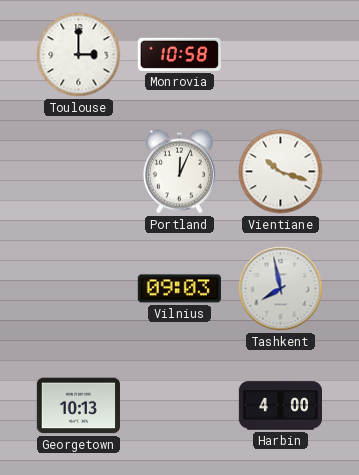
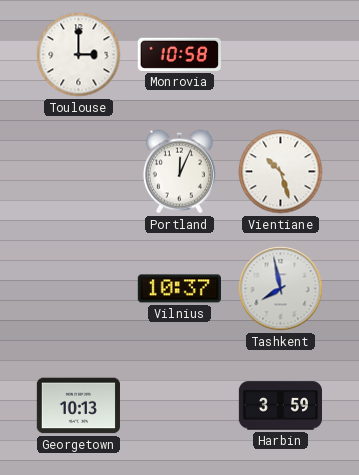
Vientiane: 10:18 -> 10:27
Vilnius: 09:03 -> 10:37
Harbin: 4:00 -> 3:59
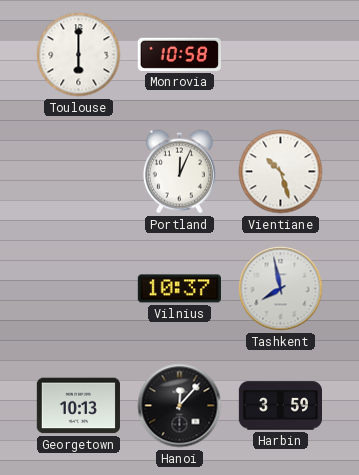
Toulouse: 3:00 -> 6:00
Hanoi: none -> 12:07
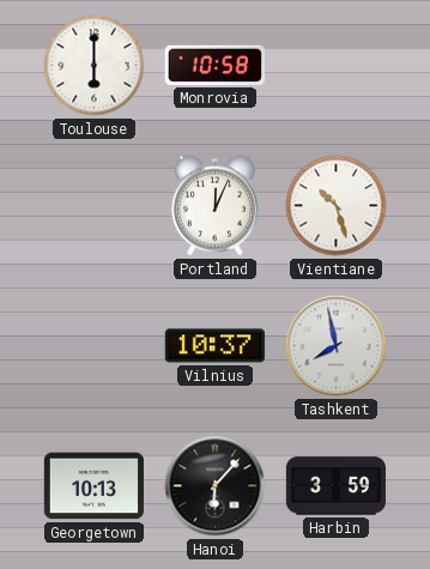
Hanoi: 12:07 -> 6:07
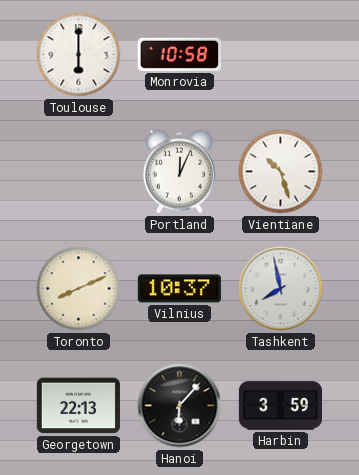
Toronto: none -> 8:11
Georgetown: 10:13 -> 22:13
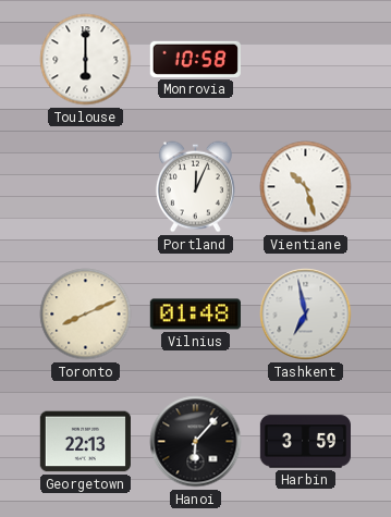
Vilnius: 10:37 -> 01:48
Tashkent: 7:58 -> 6:58
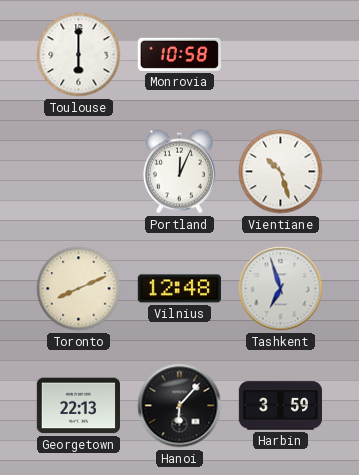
Vilnius: 01:48 -> 12:48
Tashkent: 6:58 -> 6:57
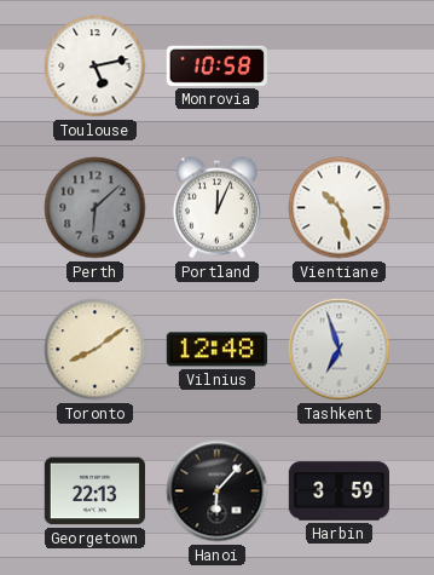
Toulouse: 6:00 -> 5:13
Perth: none -> 6:08
Toronto: 8:11 -> 8:09
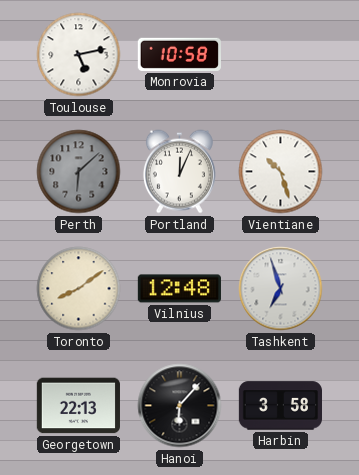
Harbin: 3:59 -> 3:58
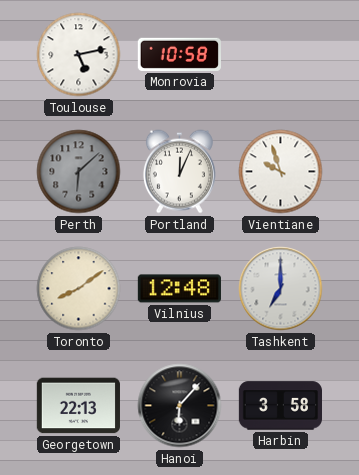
Vientiane: 10:27 -> 9:57
Tashkent: 6:57 -> 7:00
